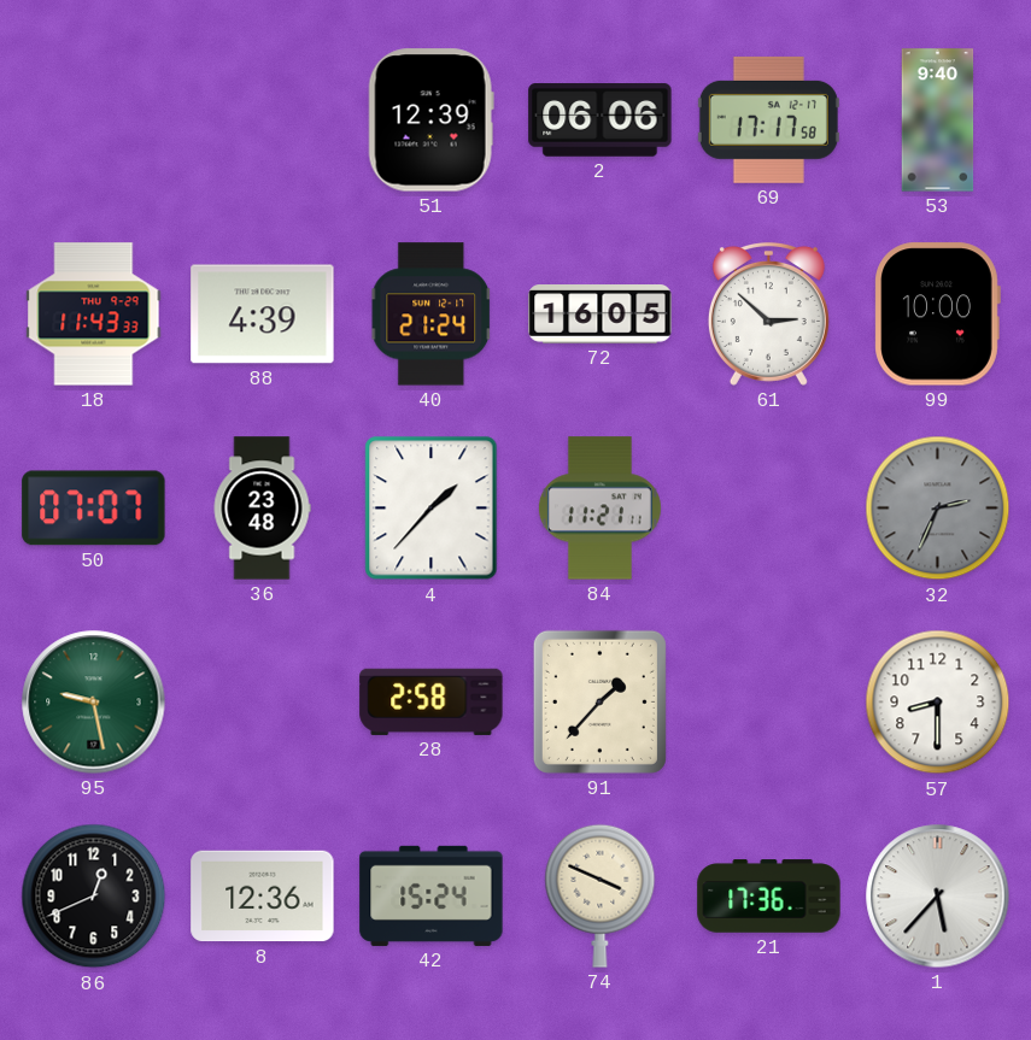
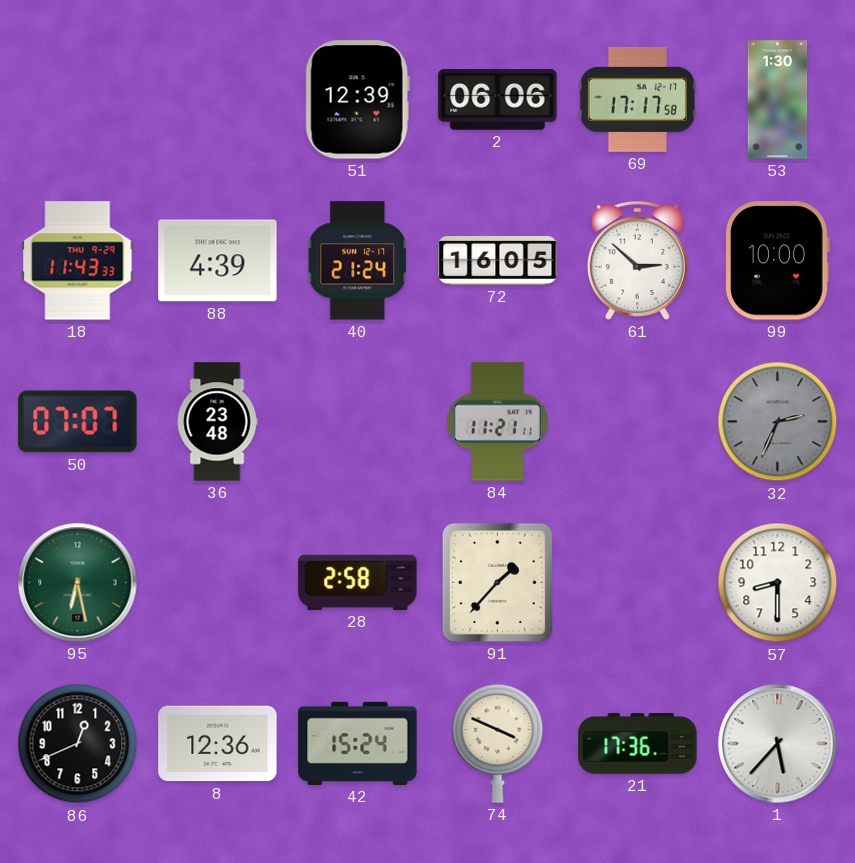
53: 9:40 -> 1:30
4: 1:37 -> none
95: 9:28 -> 6:28
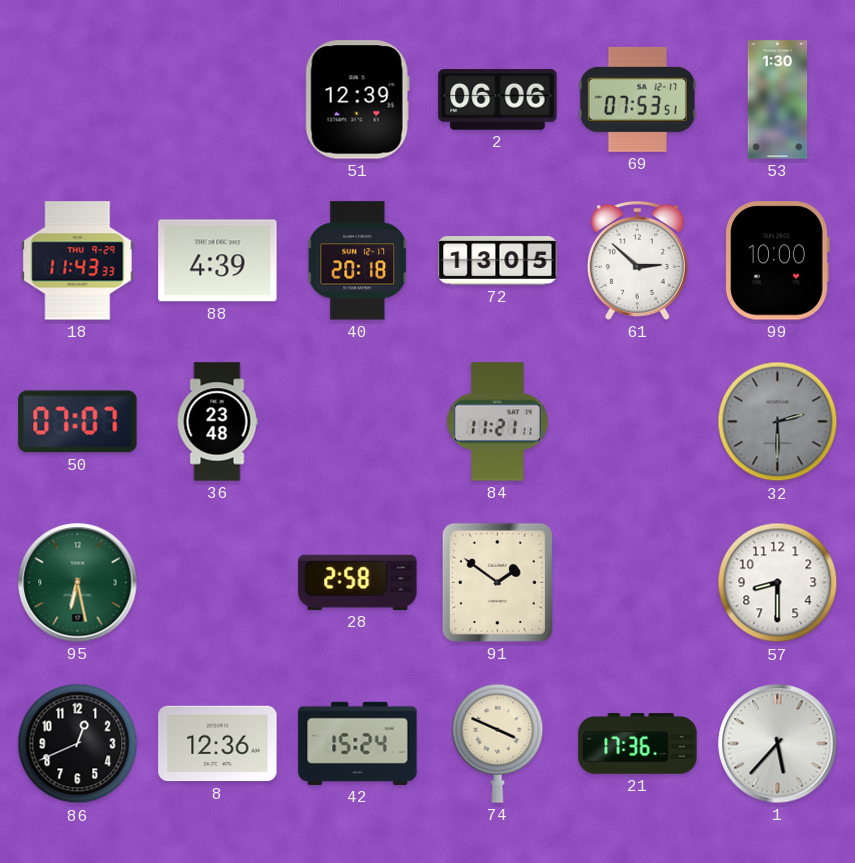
69: 17:17 -> 07:53
40: 21:24 -> 20:18
72: 16:05 -> 13:05
32: 2:34 -> 2:30
91: 1:37 -> 1:51
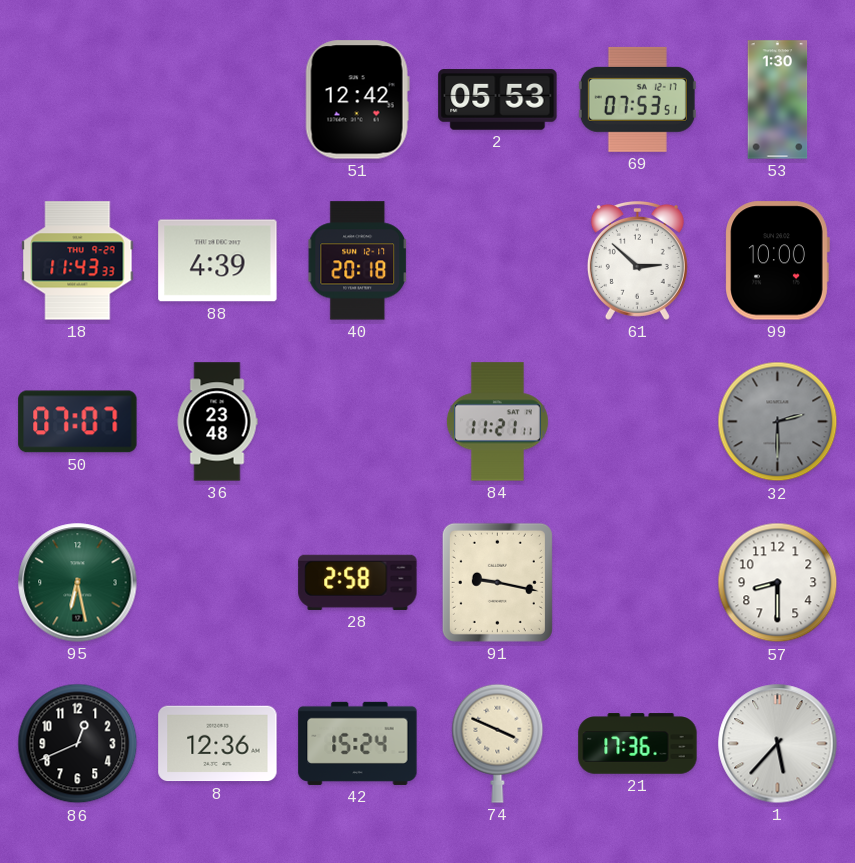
51: 12:39 -> 12:42
2: 06:06 -> 05:53
72: 13:05 -> none
91: 1:51 -> 9:17
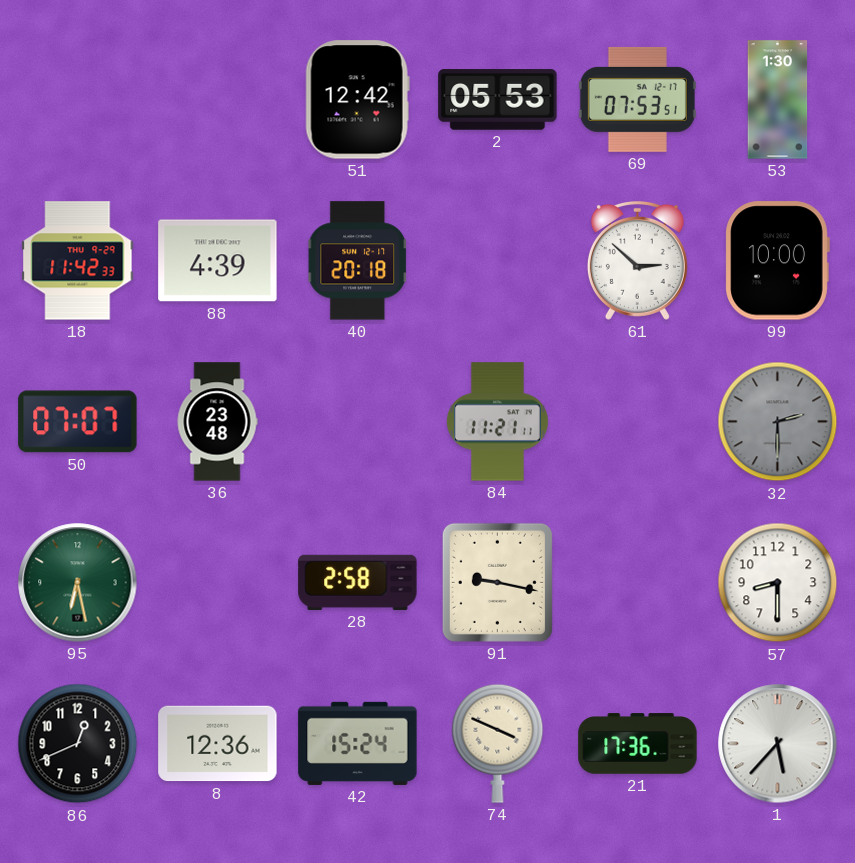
18: 11:43 -> 11:42
